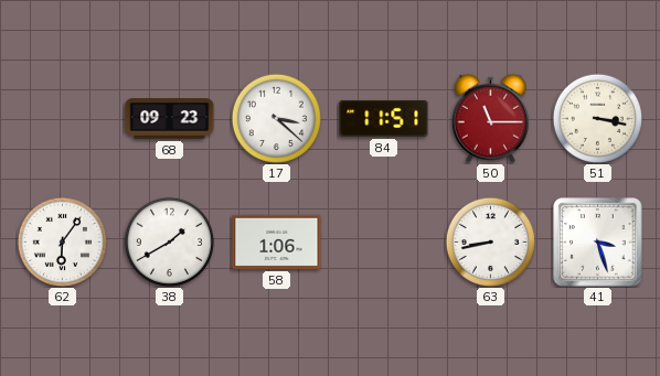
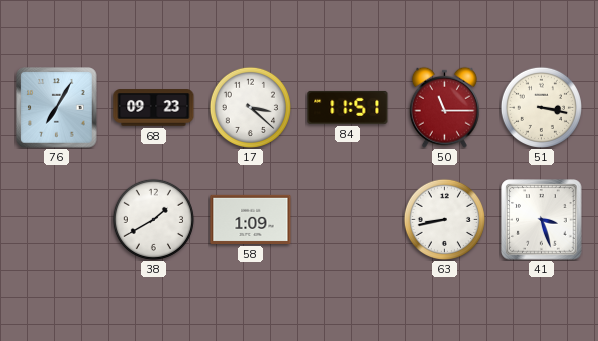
76: none -> 7:05
62: 6:06 -> none
58: 1:06 -> 1:09
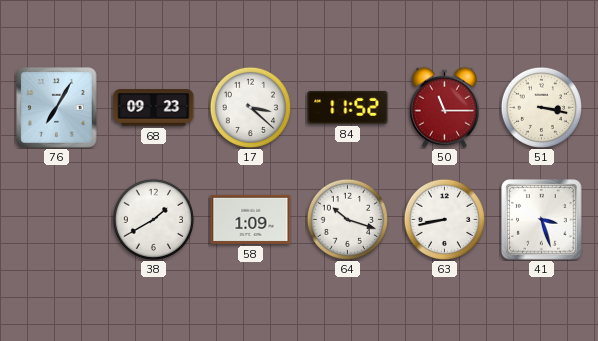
84: 11:51 -> 11:52
64: none -> 10:18
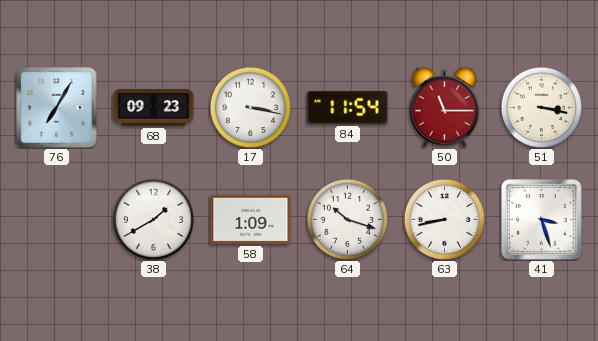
17: 3:22 -> 3:17
84: 11:52 -> 11:54
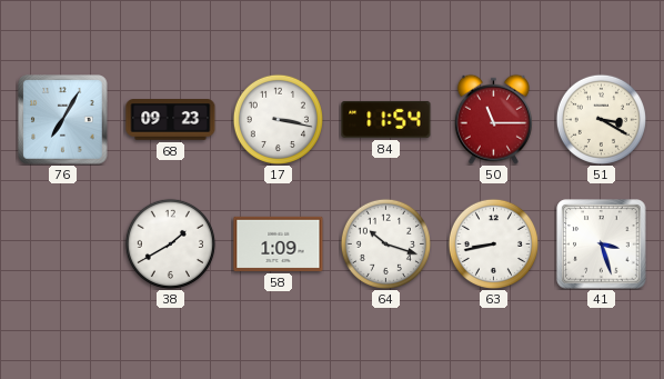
51: 3:17 -> 3:20
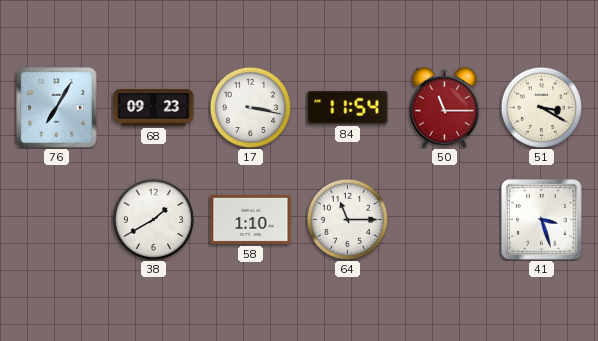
58: 1:09 -> 1:10
64: 10:18 -> 11:15
63: 8:43 -> none
